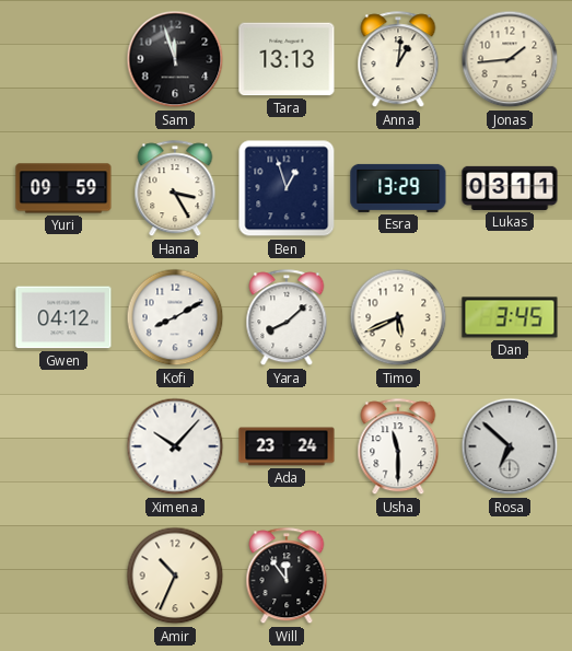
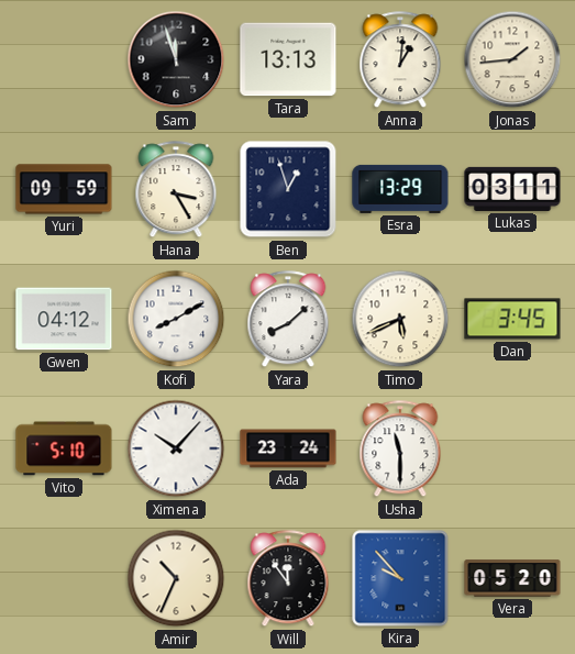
Vito: none -> 5:10
Rosa: 6:52 -> none
Kira: none -> 9:53
Vera: none -> 05:20
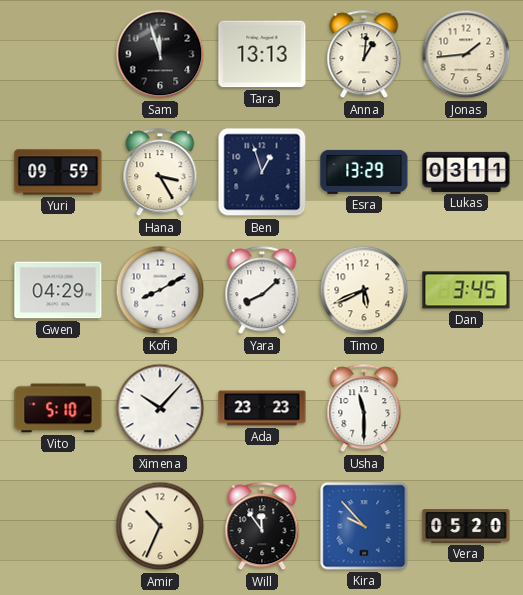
Gwen: 04:12 -> 04:29
Ada: 23:24 -> 23:23
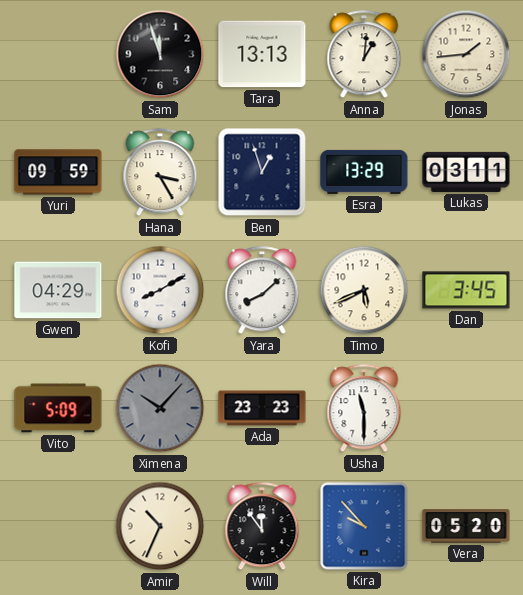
Vito: 5:10 -> 5:09
Ximena dial: white -> grey
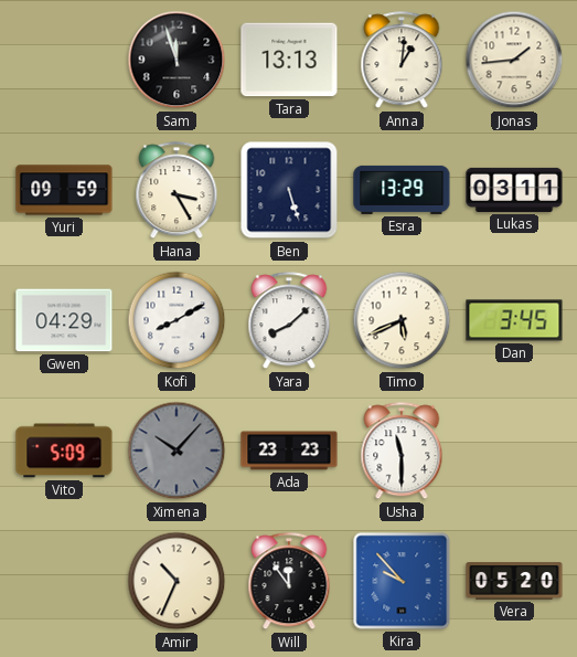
Ben: 12:57 -> 5:27
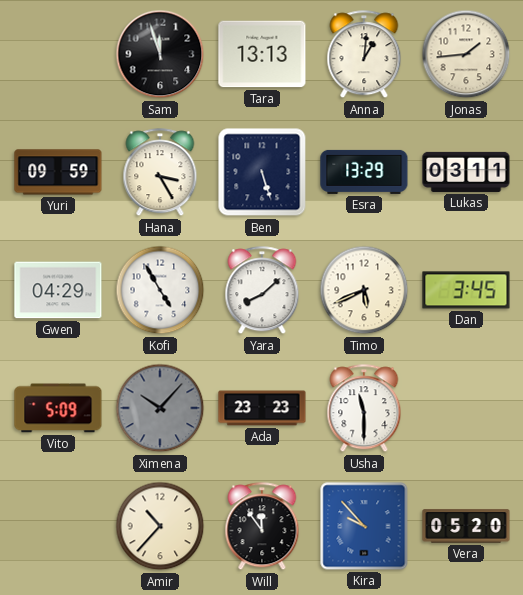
Kofi: 8:10 -> 4:55
Amir: 10:34 -> 10:37
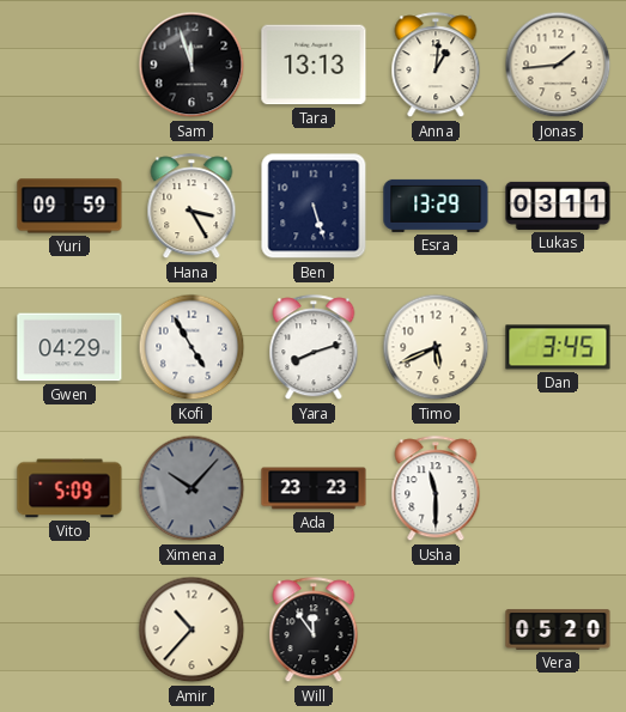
Yara: 8:08 -> 8:12
Kira: 9:53 -> none
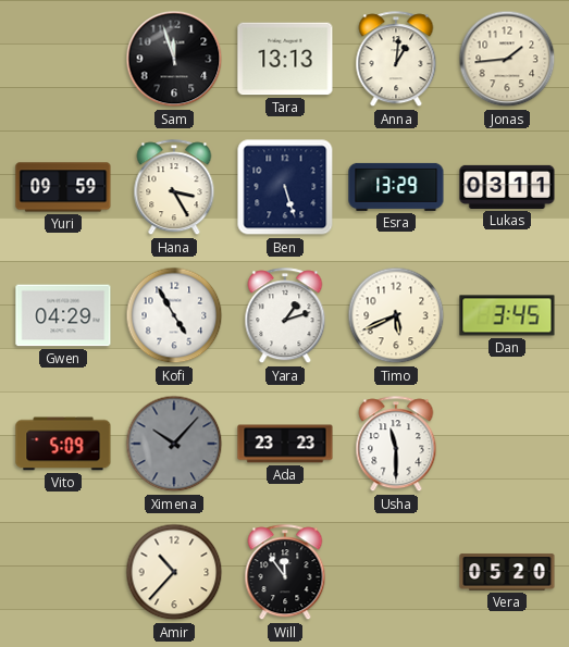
Yara: 8:12 -> 1:12
